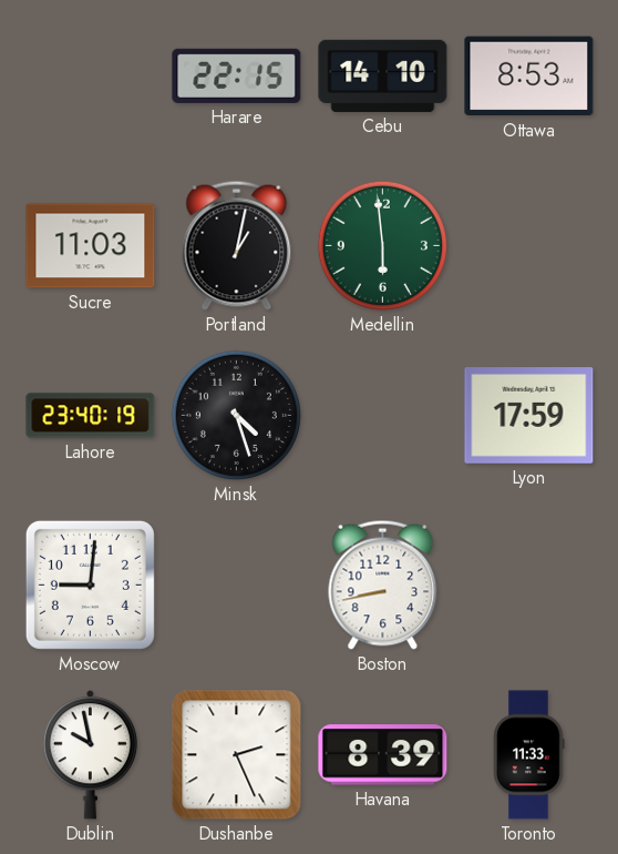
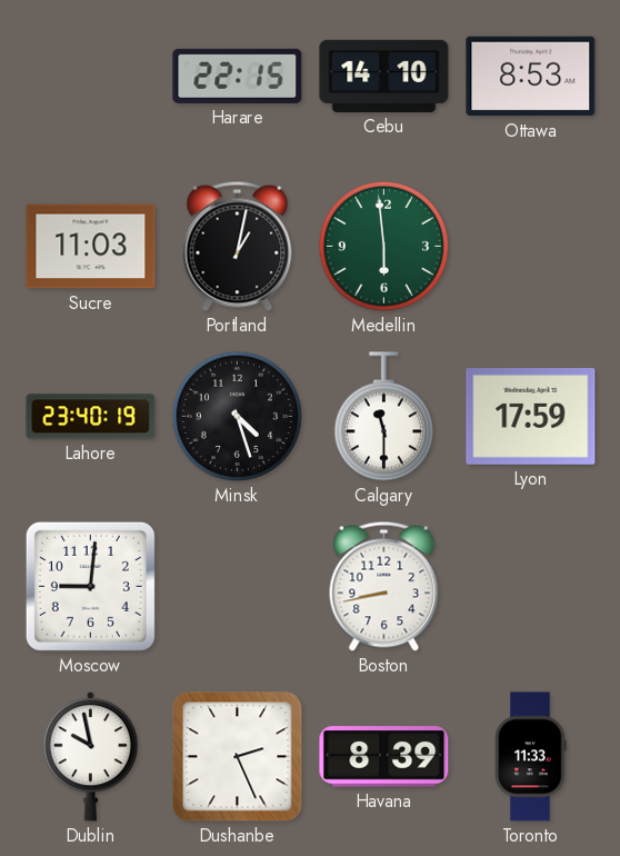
Calgary: none -> 11:30
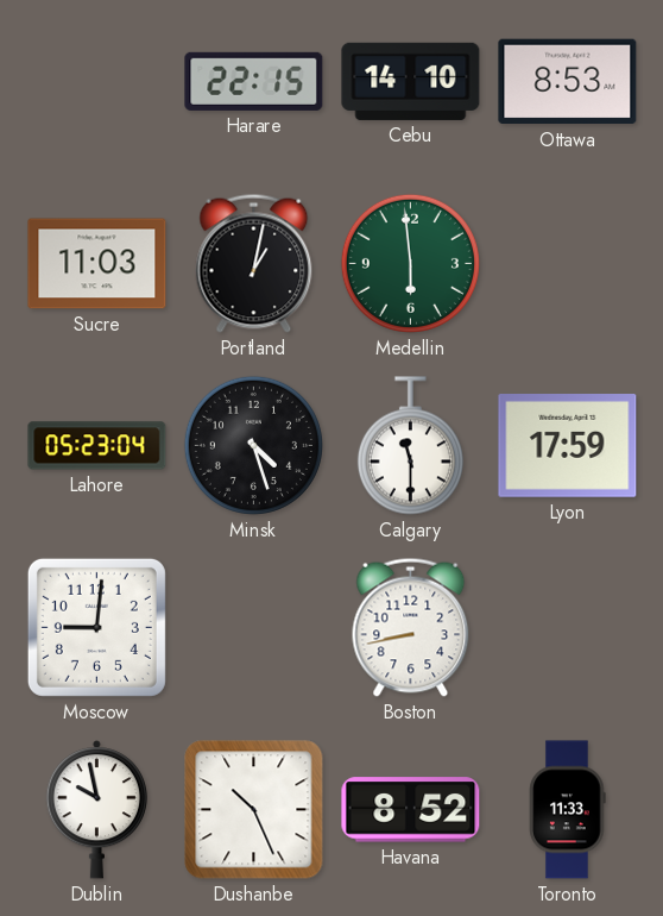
Lahore: 23:40 -> 05:23
Dushanbe: 2:26 -> 10:26
Havana: 8:39 -> 8:52
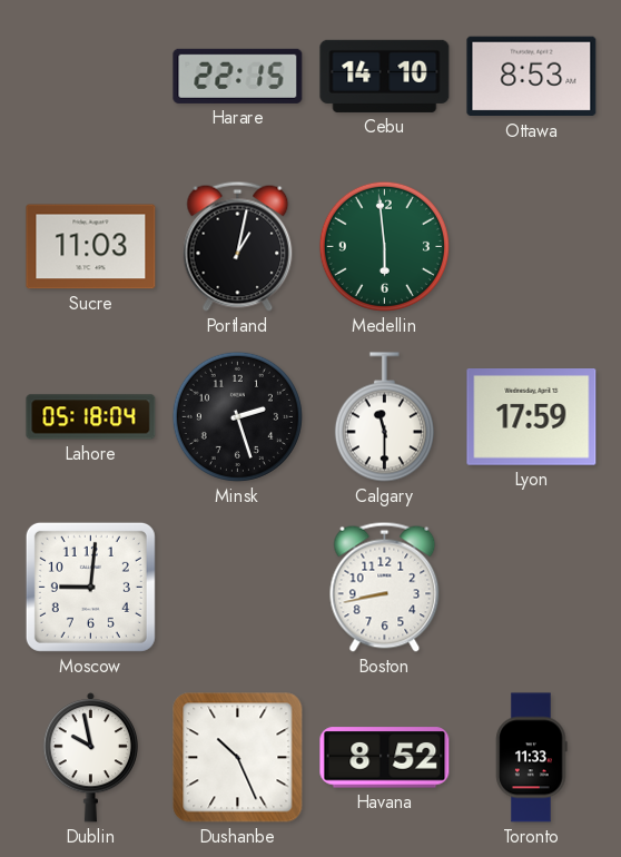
Lahore: 05:23 -> 05:18
Minsk: 4:27 -> 2:27
